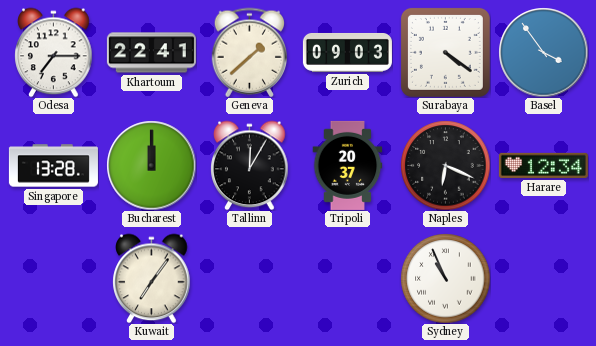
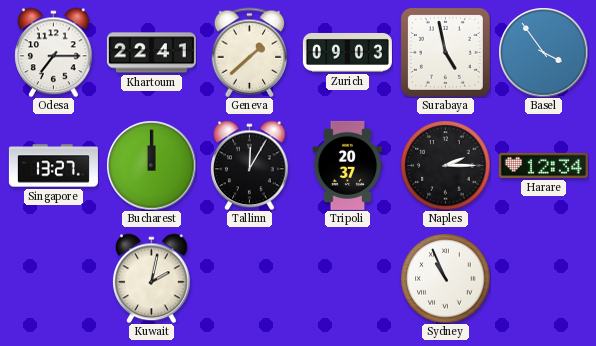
Surabaya: 4:21 -> 4:58
Singapore: 13:28 -> 13:27
Naples: 6:19 -> 2:15
Kuwait: 7:06 -> 2:02
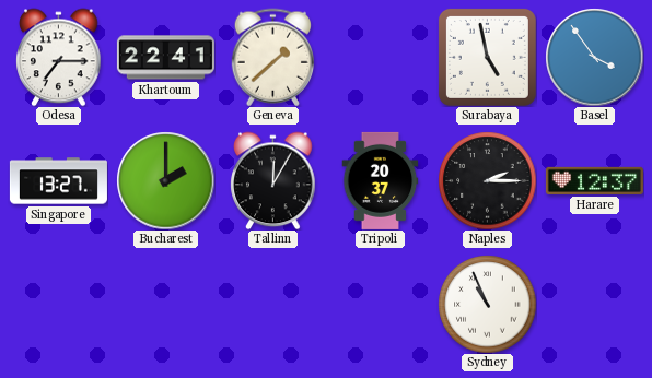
Zurich: 09:03 -> none
Bucharest: 12:00 -> 2:00
Harare: 12:34 -> 12:37
Kuwait: 2:02 -> none
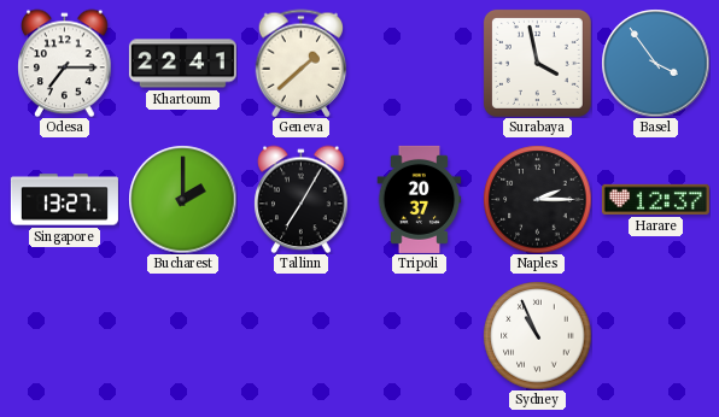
Surabaya: 4:58 -> 3:58
Tallinn: 12:05 -> 7:05
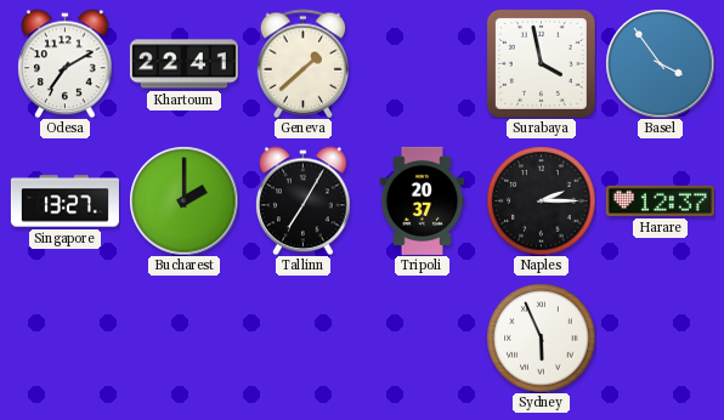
Odesa: 7:15 -> 7:10
Sydney: 10:56 -> 5:56
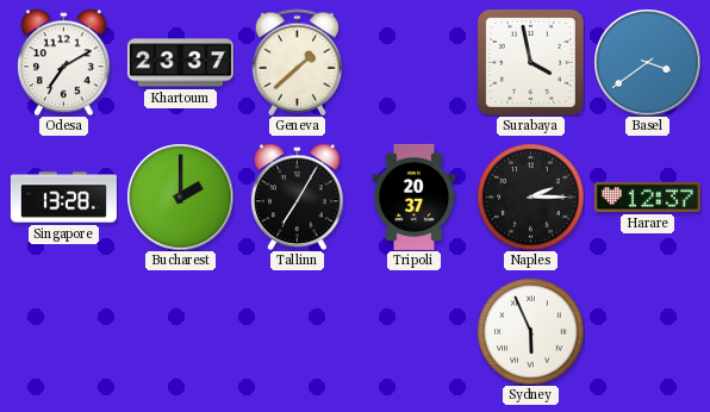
Khartoum: 22:41 -> 23:37
Basel: 3:54 -> 3:39
Singapore: 13:27 -> 13:28
